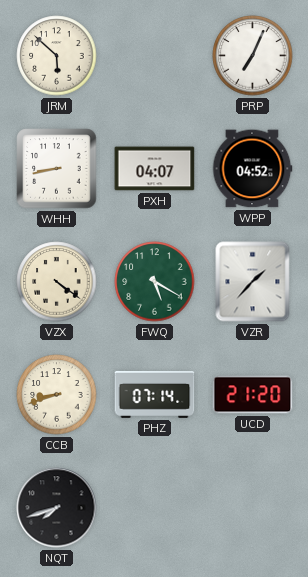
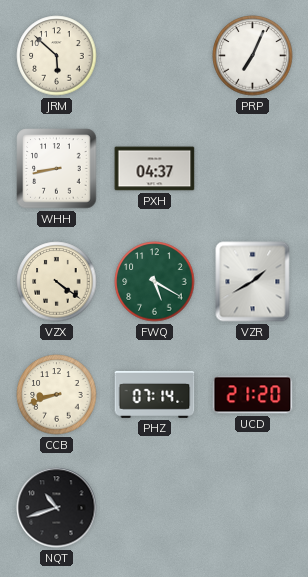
PXH: 04:07 -> 04:37
WPP: 04:52 -> none
VZR: 1:37 -> 1:40
NQT: 7:42 -> 10:42
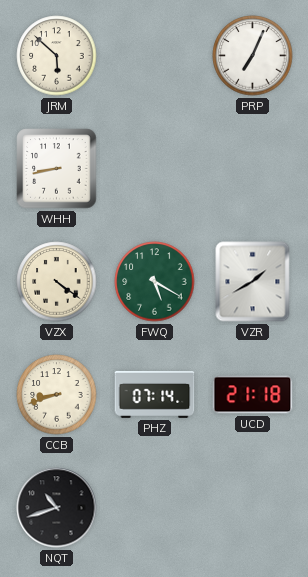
PXH: 04:37 -> none
UCD: 21:20 -> 21:18
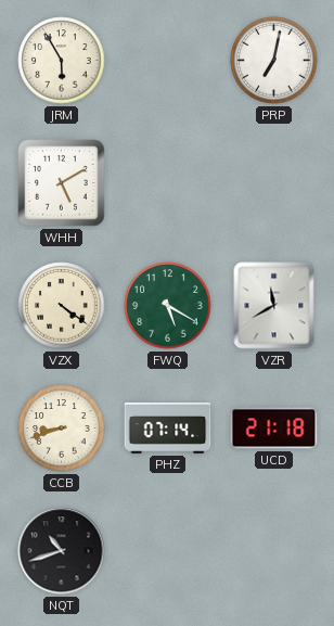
JRM: 5:52 -> 5:55
PRP: 7:04 -> 7:02
WHH: 8:43 -> 5:10
VZR: 1:40 -> 11:40
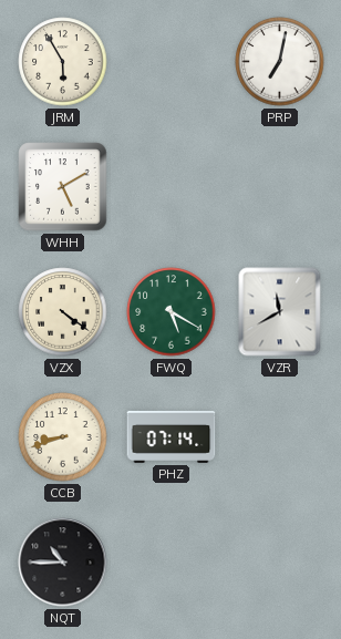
UCD: 21:18 -> none
NQT: 10:42 -> 10:45
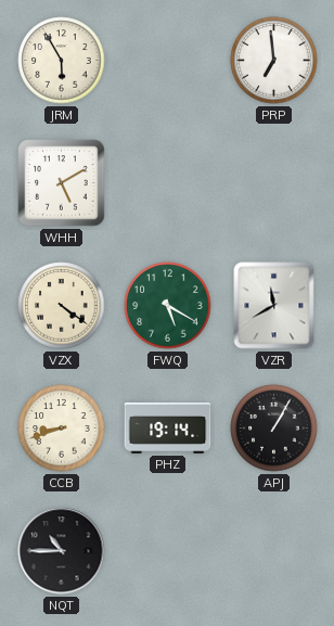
PRP: 7:02 -> 6:59
PHZ: 07:14 -> 19:14
APJ: none -> 1:05
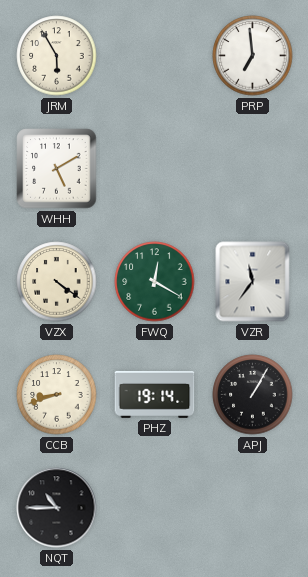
FWQ: 5:20 -> 12:20
VZR: 11:40 -> 11:36
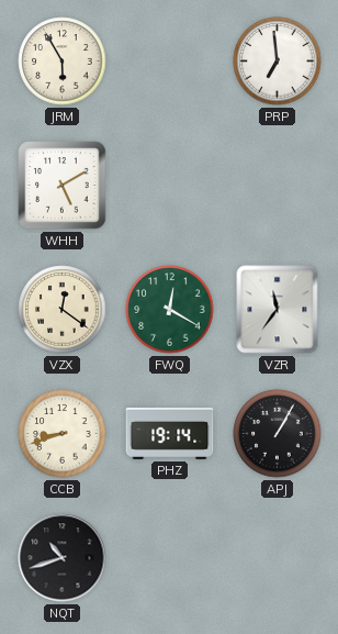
VZX: 4:21 -> 12:21
NQT: 10:45 -> 10:42
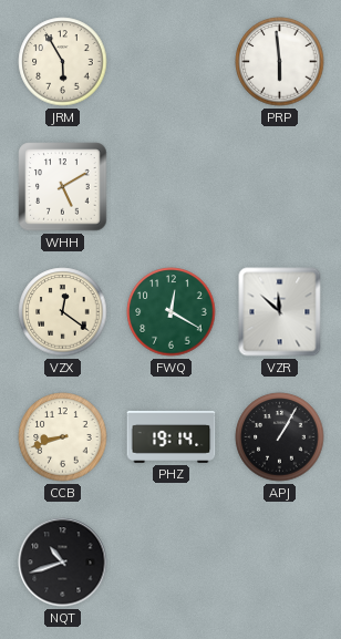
PRP: 6:59 -> 5:59
VZR: 11:36 -> 11:52
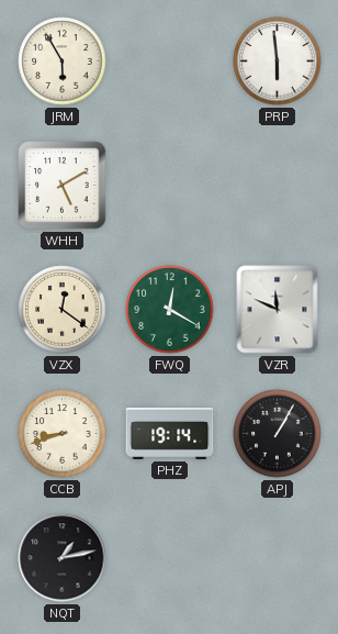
VZR: 11:52 -> 11:49
NQT: 10:42 -> 1:13
